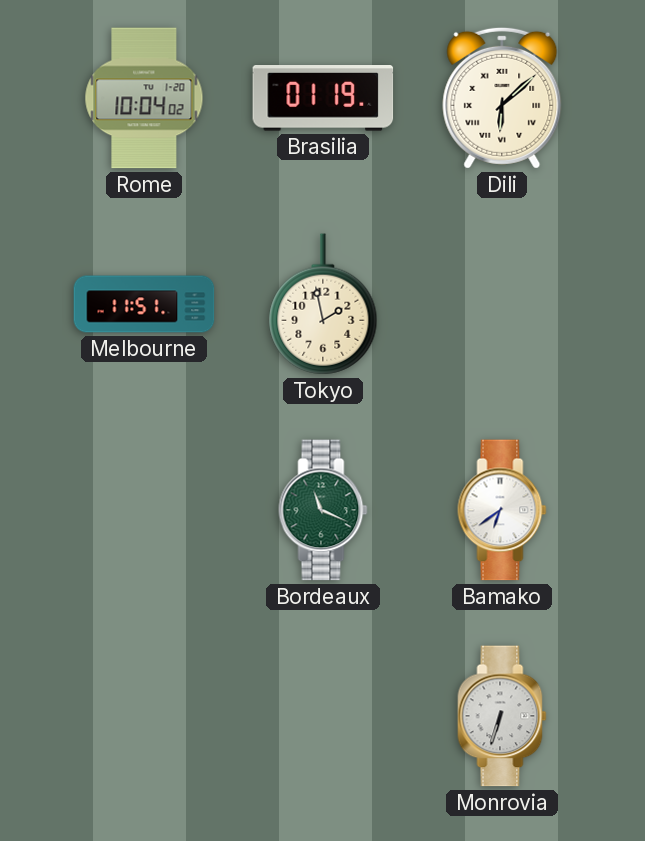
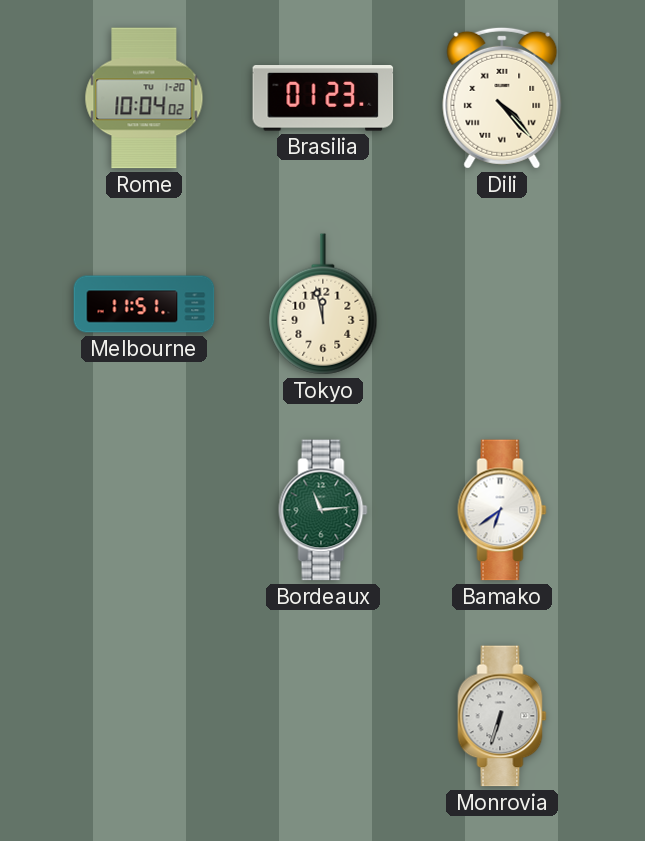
Brasilia: 01:19 -> 01:23
Dili: 6:08 -> 4:23
Tokyo: 1:58 -> 11:58
Bordeaux: 11:19 -> 11:14
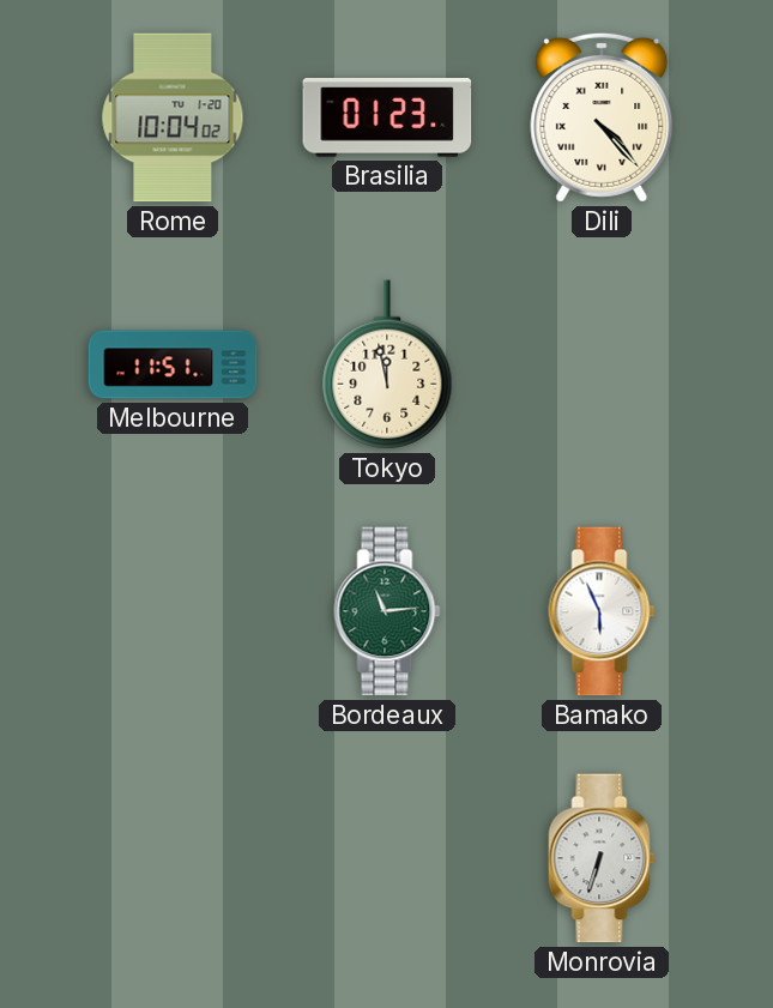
Bamako: 6:39 -> 5:56
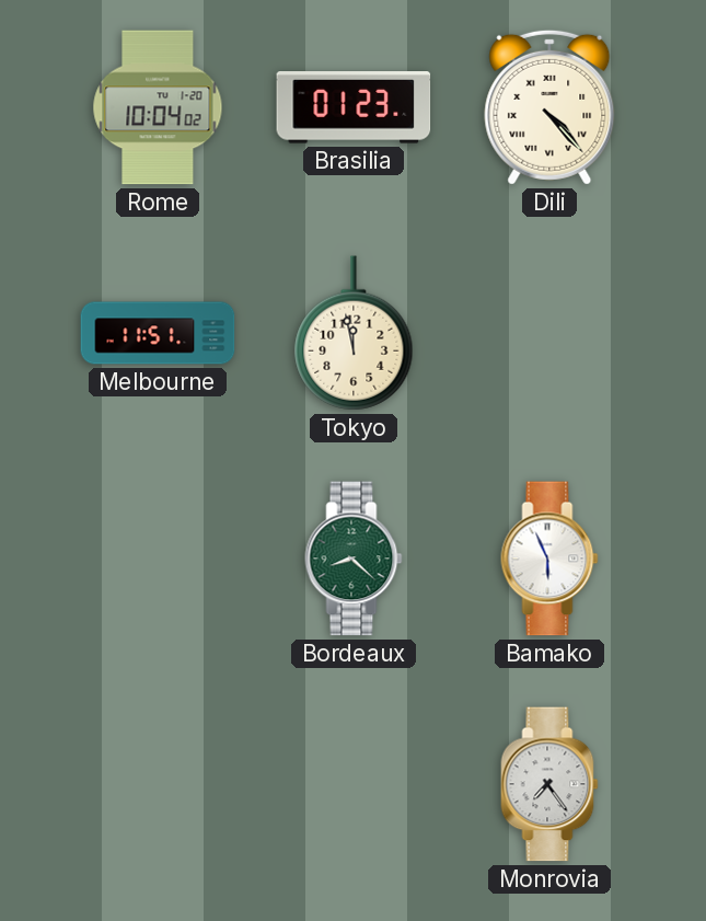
Bordeaux: 11:14 -> 8:22
Monrovia: 6:33 -> 7:24
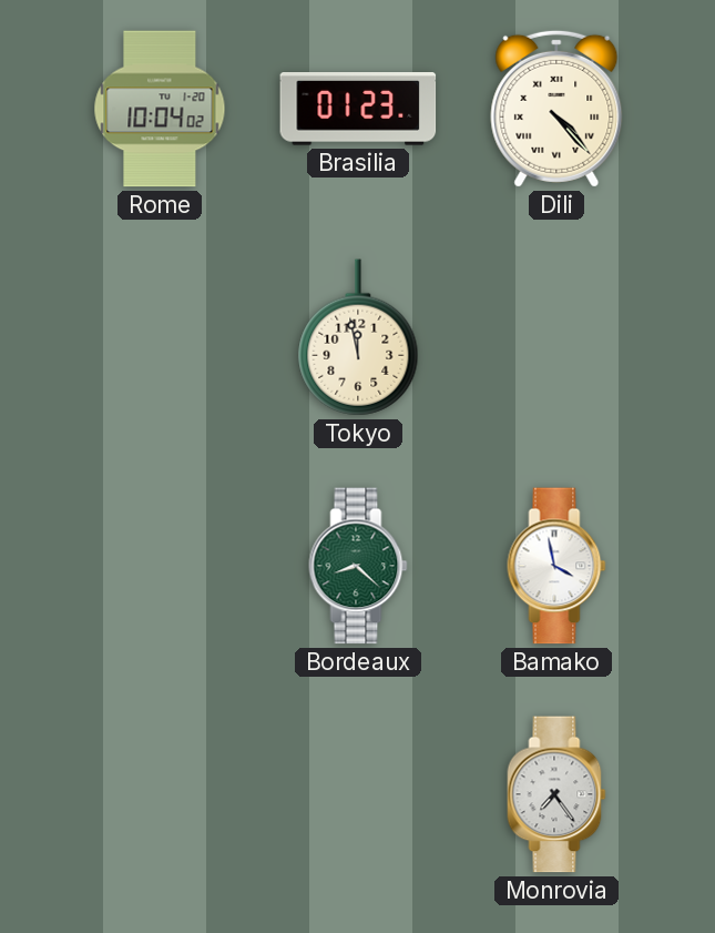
Melbourne: 11:51 -> none
Bamako: 5:56 -> 3:58
